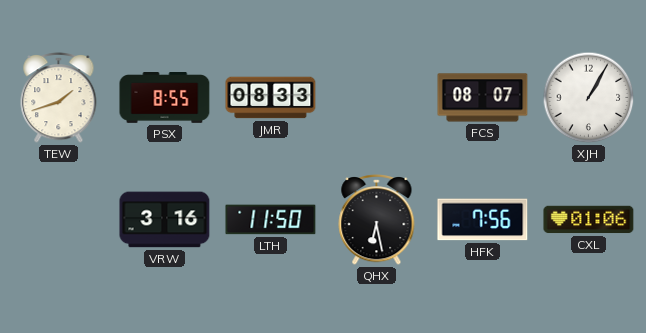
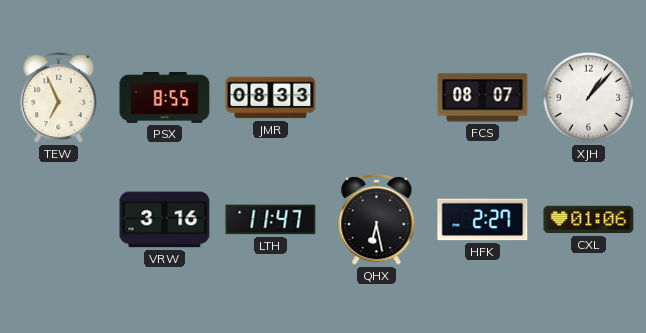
TEW: 1:42 -> 6:56
XJH: 1:05 -> 1:07
LTH: 11:50 -> 11:47
HFK: 7:56 -> 2:27
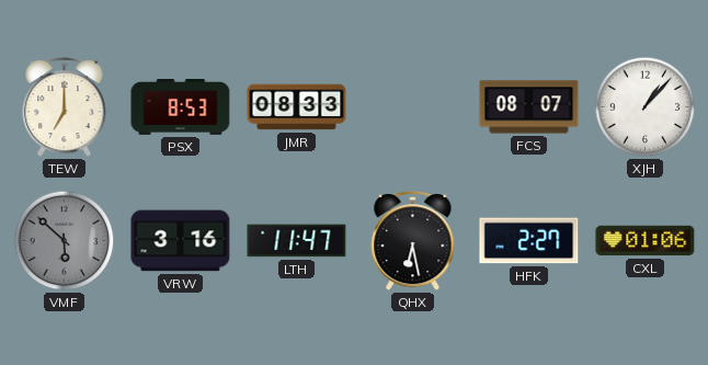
TEW: 6:56 -> 7:00
PSX: 8:55 -> 8:53
VMF: none -> 5:52
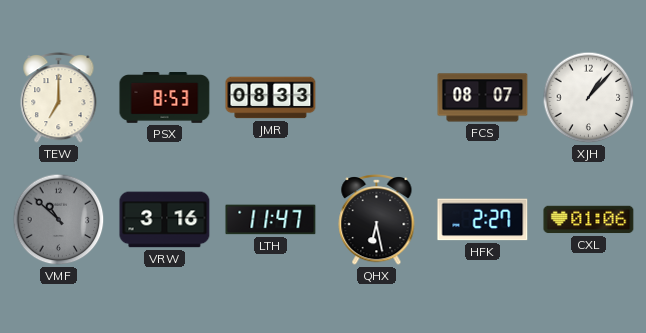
VMF: 5:52 -> 10:52
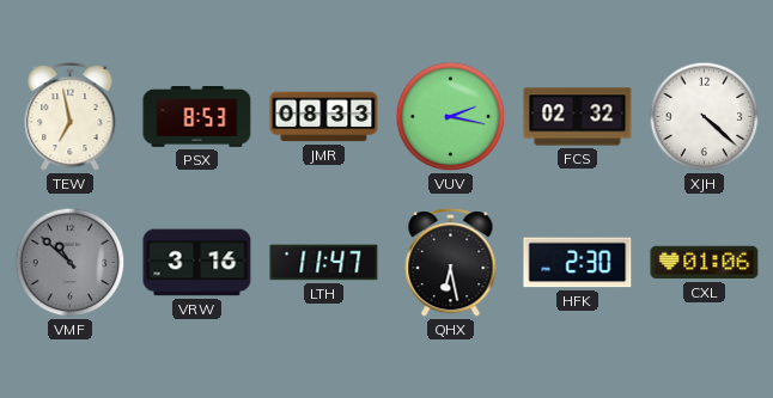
TEW: 7:00 -> 6:58
VUV: none -> 2:17
FCS: 08:07 -> 02:32
XJH: 1:07 -> 4:22
HFK: 2:27 -> 2:30
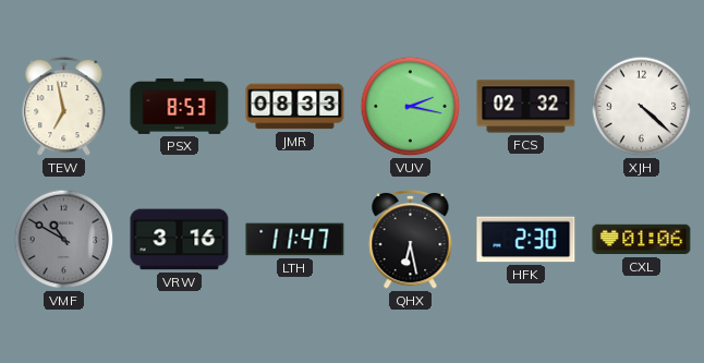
VMF: 10:52 -> 10:50
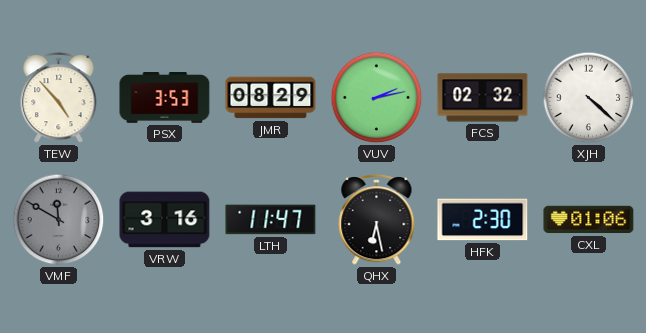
TEW: 6:58 -> 4:53
PSX: 8:53 -> 3:53
JMR: 08:33 -> 08:29
VUV: 2:17 -> 2:13
VMF: 10:50 -> 11:50
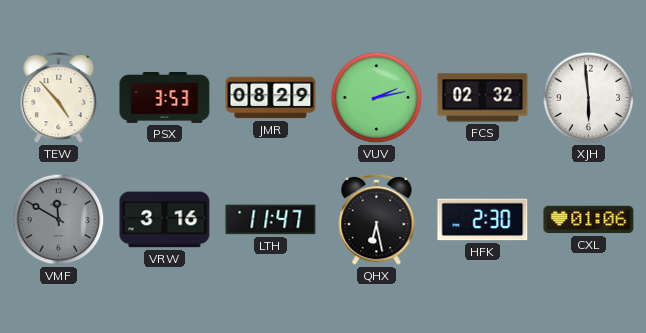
XJH: 4:22 -> 5:59
